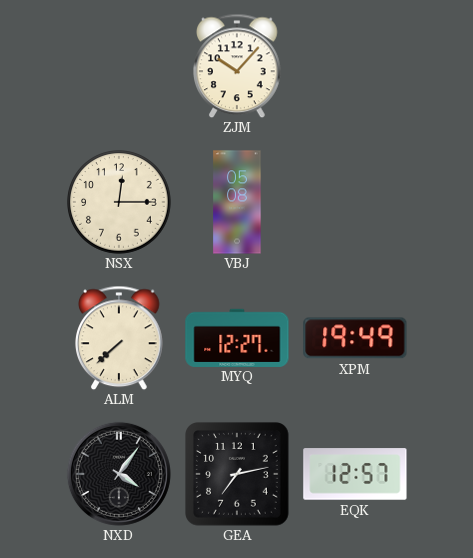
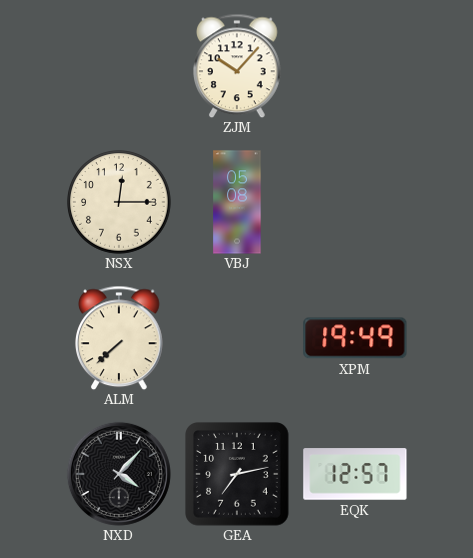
MYQ: 12:27 -> none
NXD: 4:06 -> 4:07
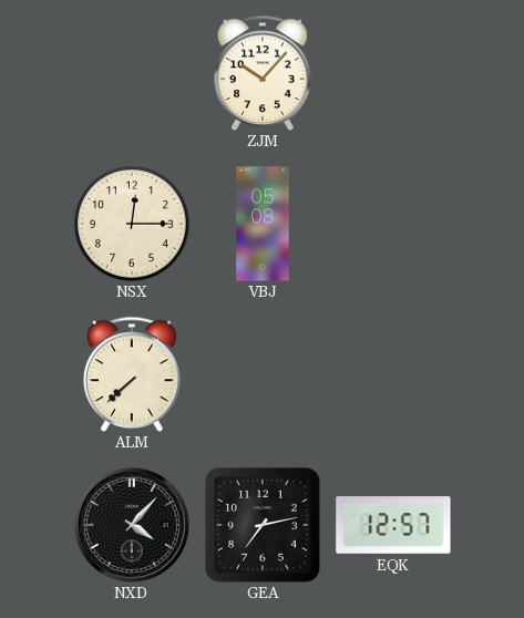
XPM: 19:49 -> none
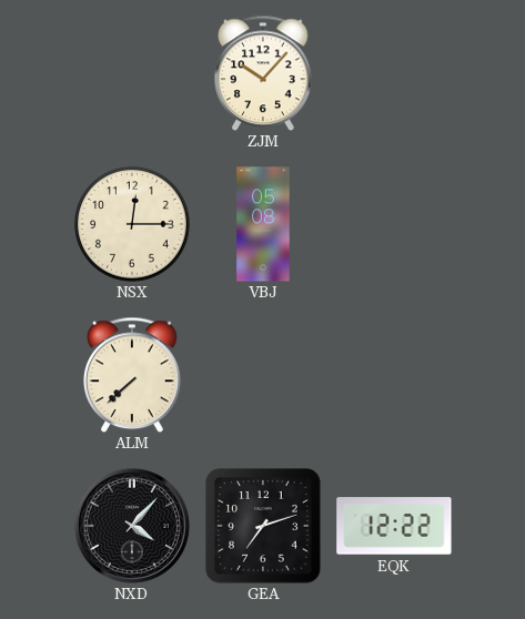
GEA: 7:13 -> 7:12
EQK: 12:57 -> 12:22
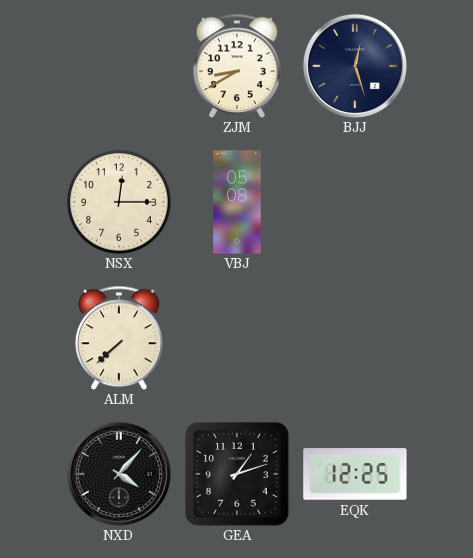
ZJM: 10:07 -> 8:40
BJJ: none -> 12:27
GEA: 7:12 -> 1:12
EQK: 12:22 -> 12:25
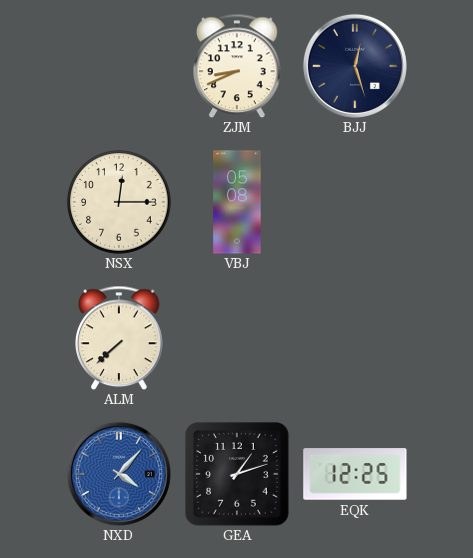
ZJM: 8:40 -> 8:41
NXD dial: black -> blue
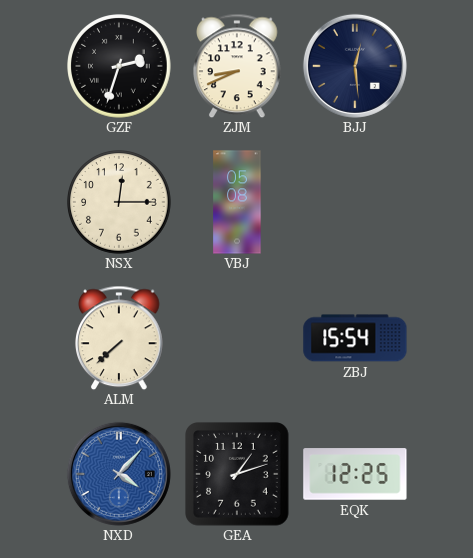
GZF: none -> 2:33
BJJ: 12:27 -> 12:29
ZBJ: none -> 15:54
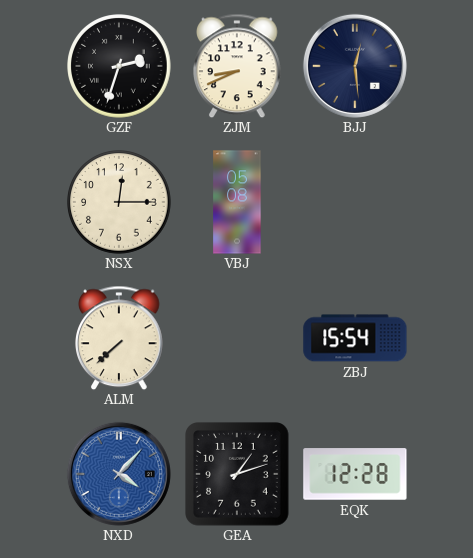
EQK: 12:25 -> 12:28
